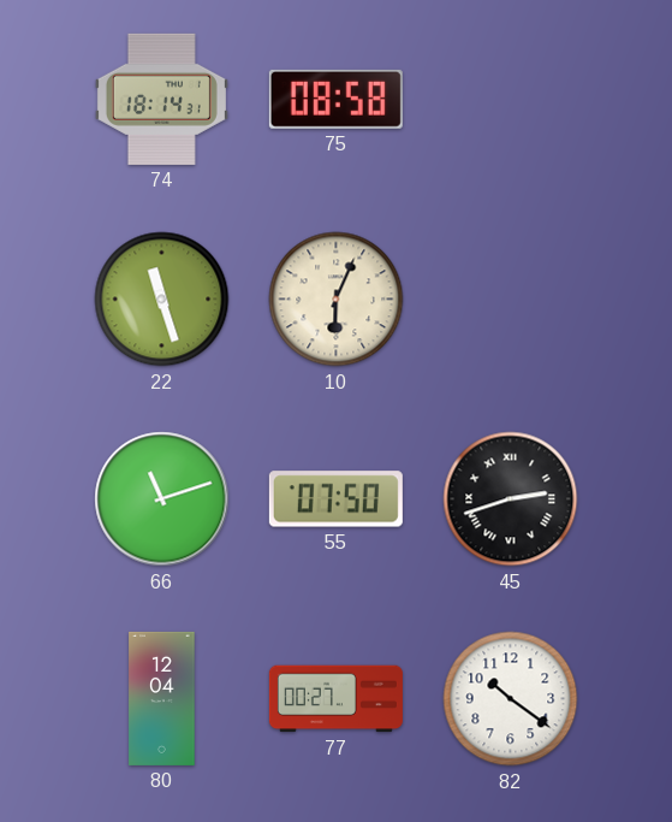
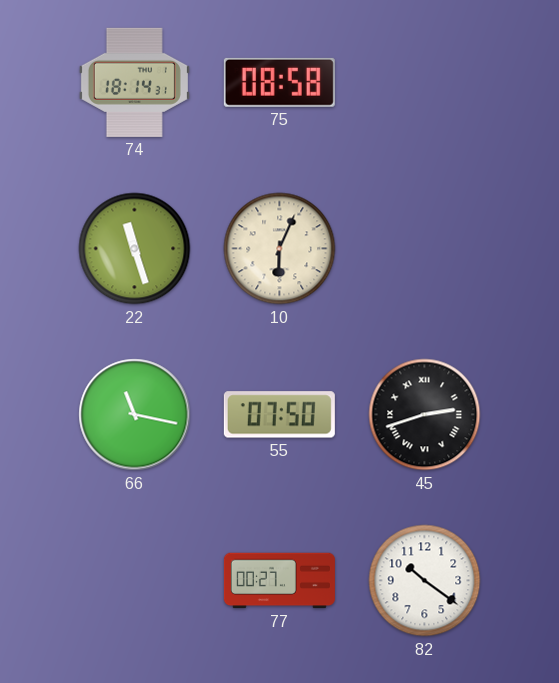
66: 11:12 -> 11:17
80: 12:04 -> none
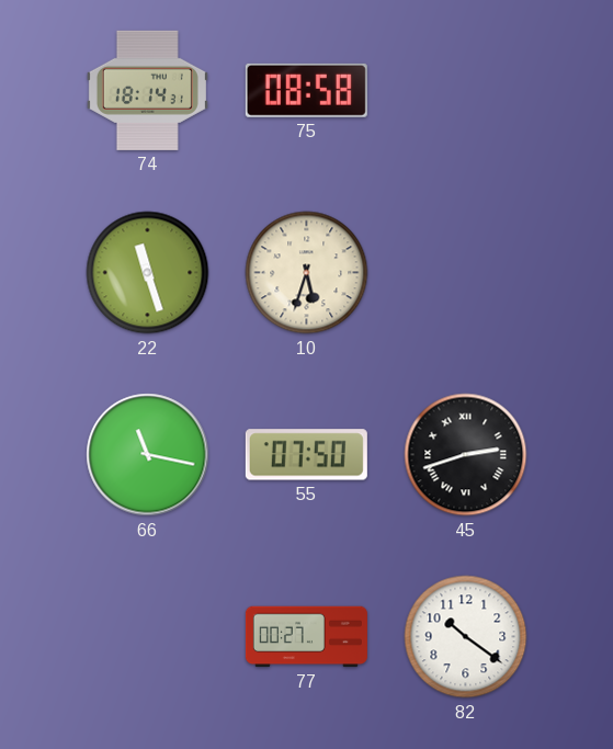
10: 6:04 -> 5:33
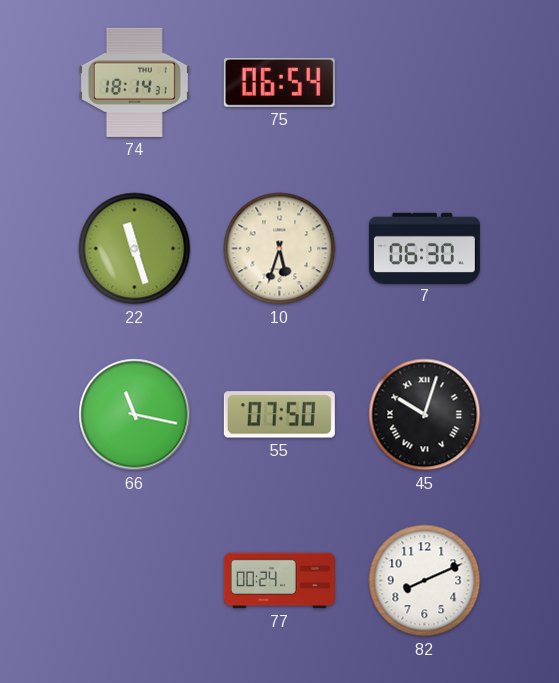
75: 08:58 -> 06:54
7: none -> 06:30
45: 2:42 -> 10:03
77: 00:27 -> 00:24
82: 10:21 -> 8:11
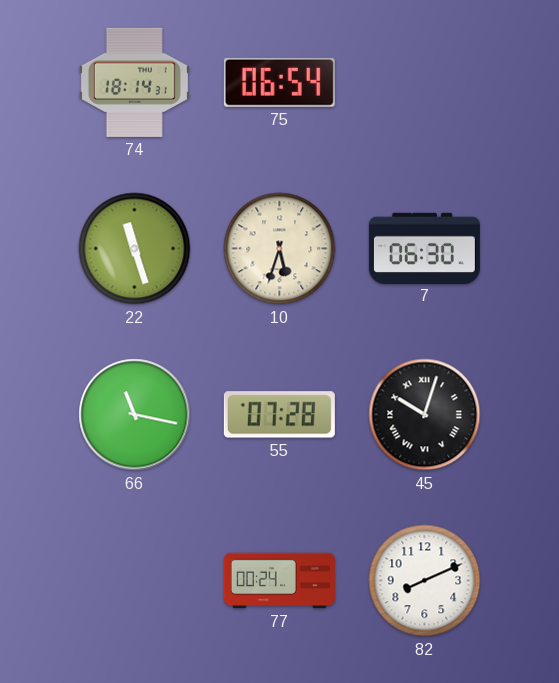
55: 07:50 -> 07:28
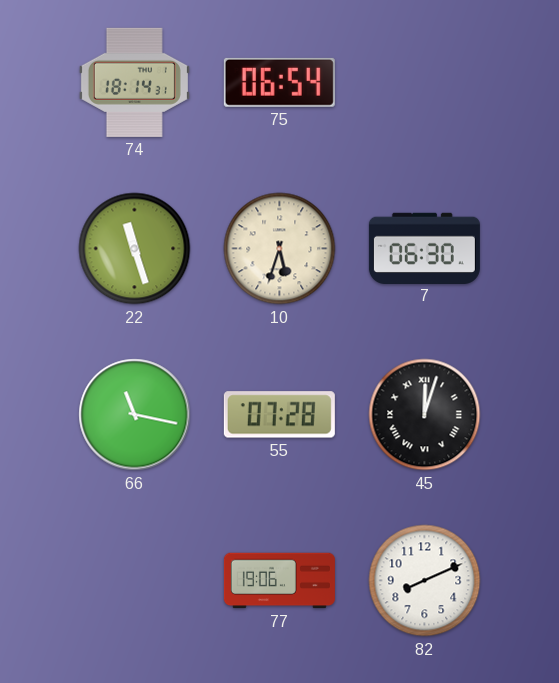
45: 10:03 -> 12:03
77: 00:24 -> 19:06
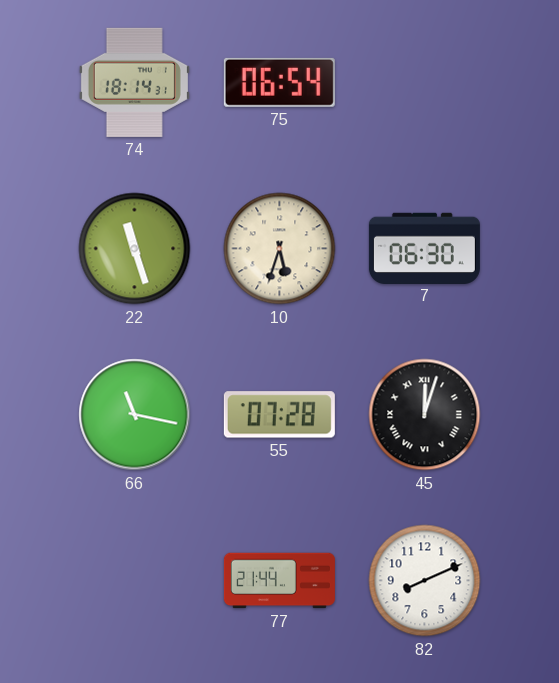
77: 19:06 -> 21:44
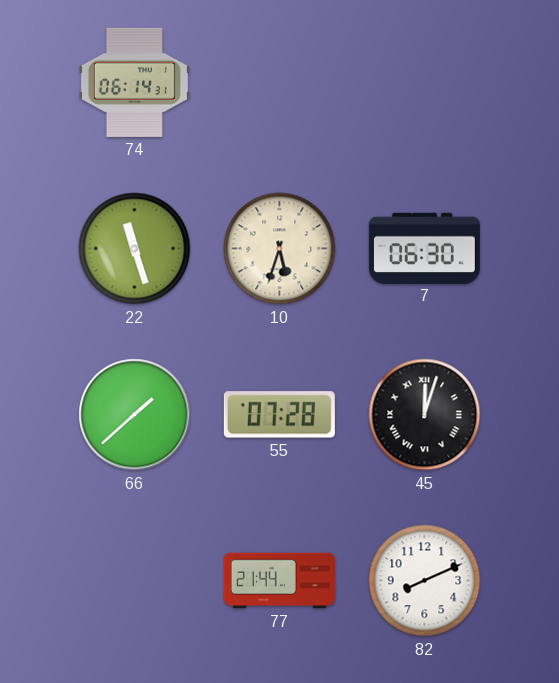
74: 18:14 -> 06:14
75: 06:54 -> none
66: 11:17 -> 1:38
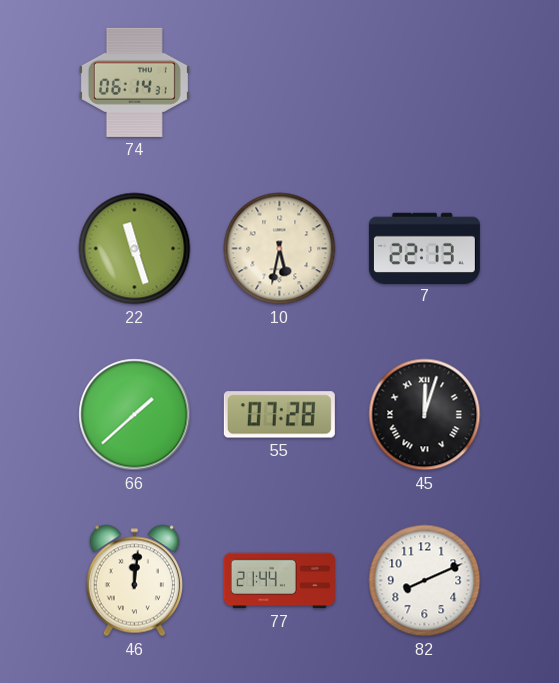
10: 5:33 -> 5:32
7: 06:30 -> 22:13
46: none -> 12:01
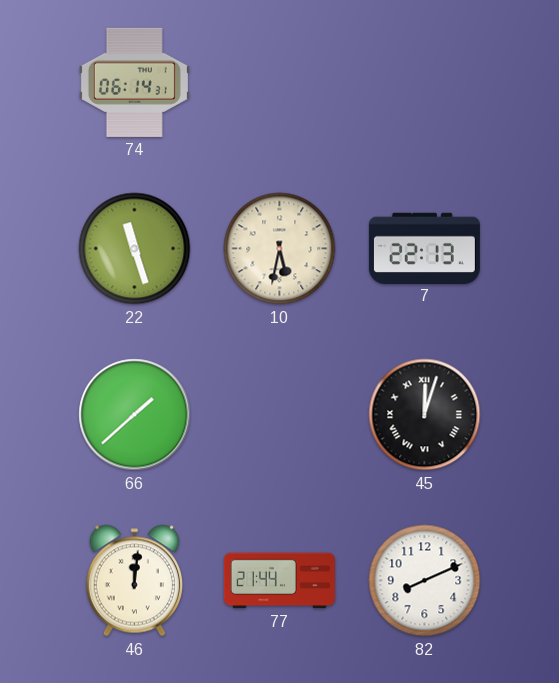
55: 07:28 -> none
